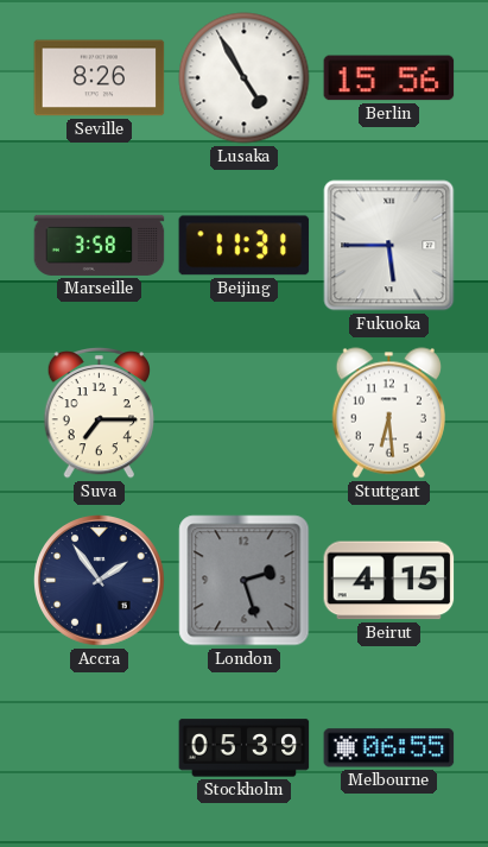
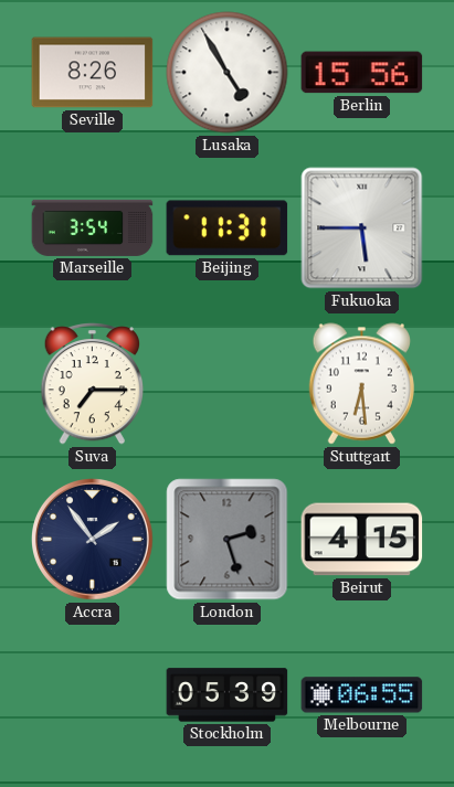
Marseille: 3:58 -> 3:54
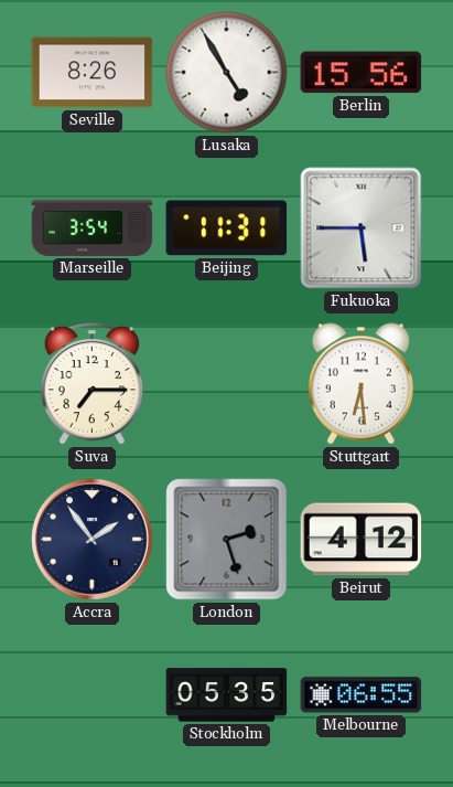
Beirut: 4:15 -> 4:12
Stockholm: 05:39 -> 05:35
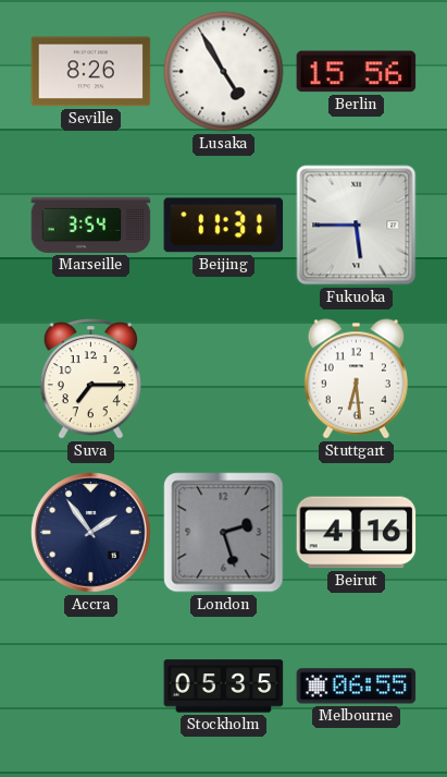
Beirut: 4:12 -> 4:16
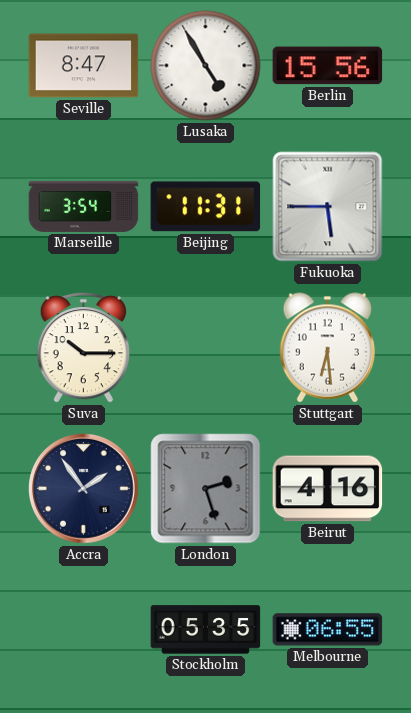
Seville: 8:26 -> 8:47
Suva: 7:15 -> 10:15
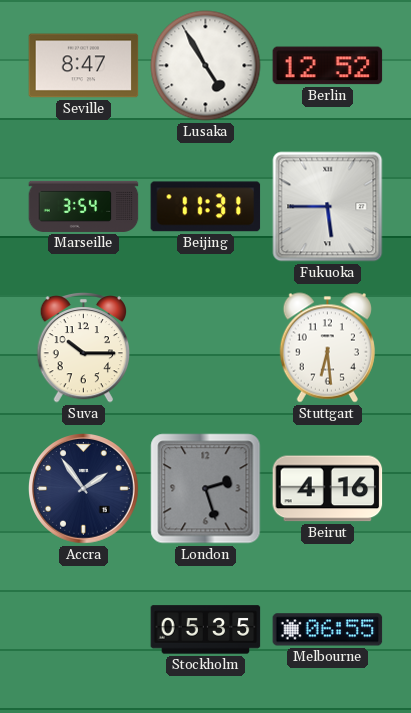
Berlin: 15:56 -> 12:52
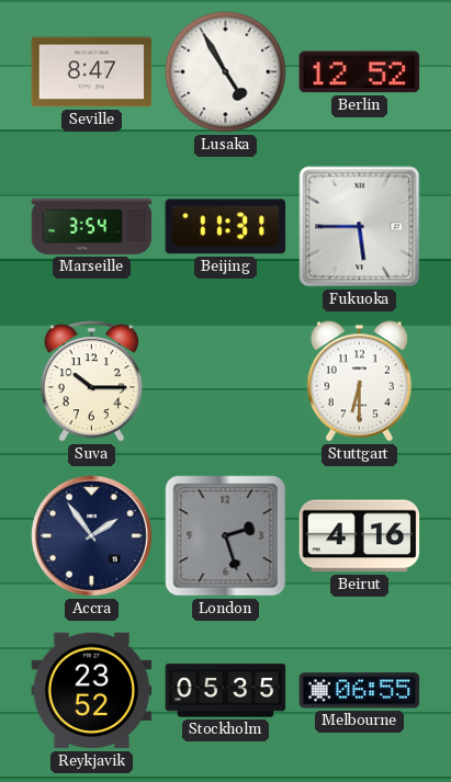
Stuttgart: 6:29 -> 6:30
Reykjavik: none -> 23:52
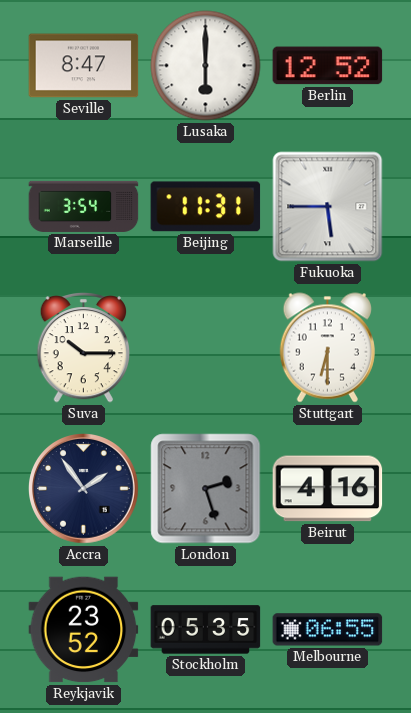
Lusaka: 4:55 -> 6:00
